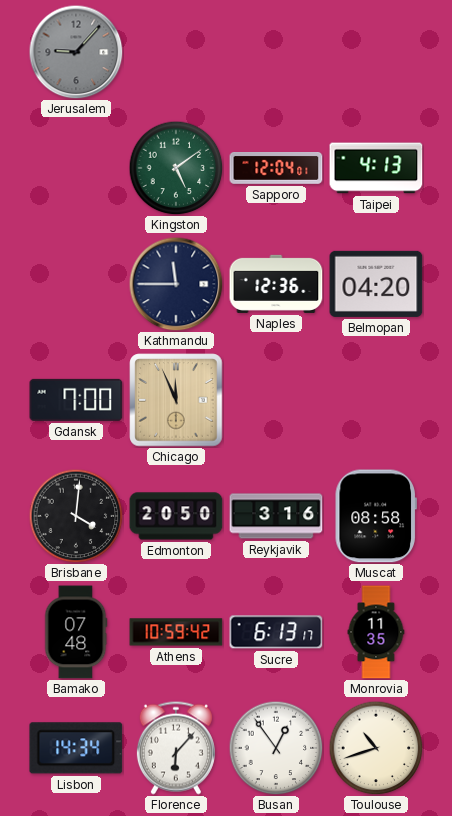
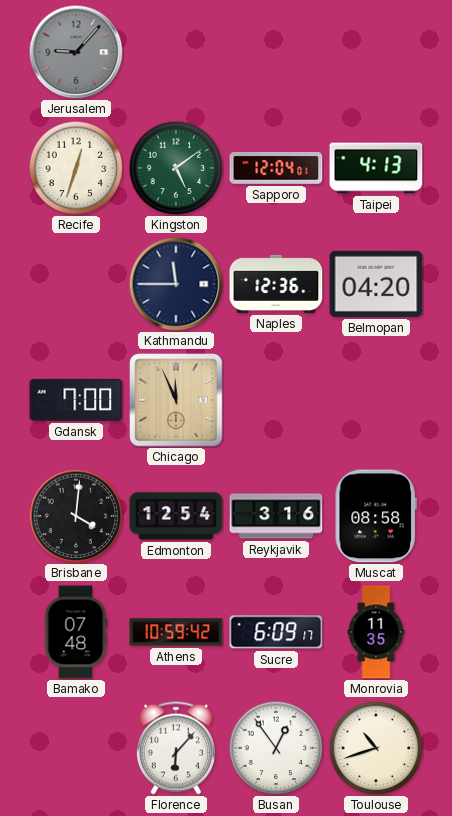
Recife: none -> 12:33
Edmonton: 20:50 -> 12:54
Sucre: 6:13 -> 6:09
Lisbon: 14:34 -> none
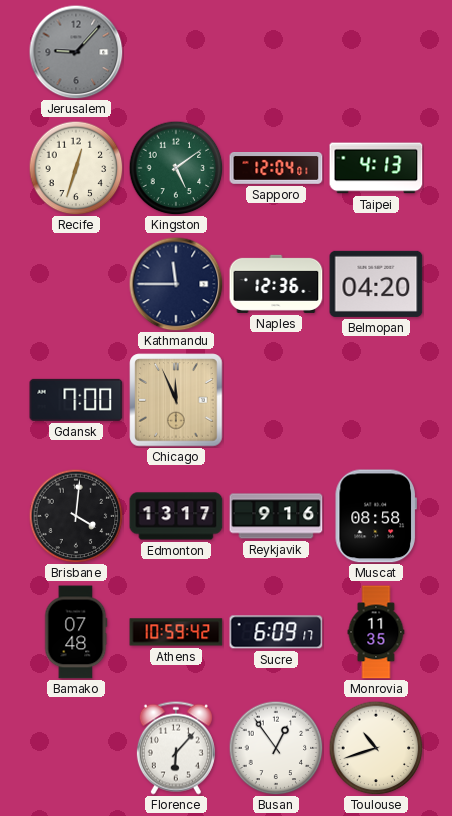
Edmonton: 12:54 -> 13:17
Reykjavik: 3:16 -> 9:16
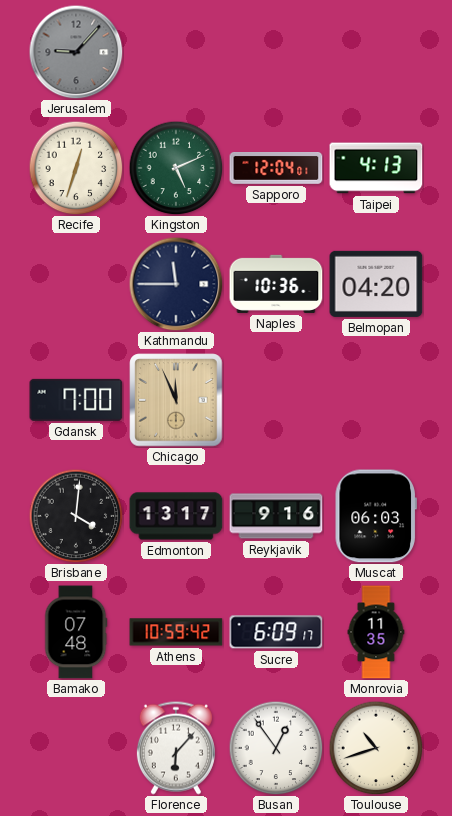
Kingston: 5:09 -> 5:11
Naples: 12:36 -> 10:36
Muscat: 08:58 -> 06:03
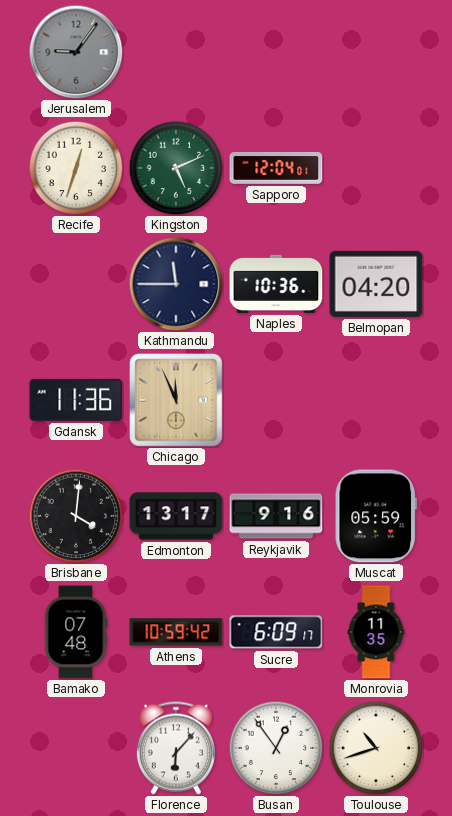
Jerusalem: 9:07 -> 9:06
Taipei: 4:13 -> none
Gdansk: 7:00 -> 11:36
Muscat: 06:03 -> 05:59
